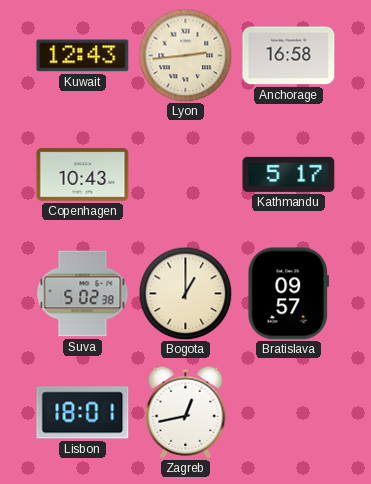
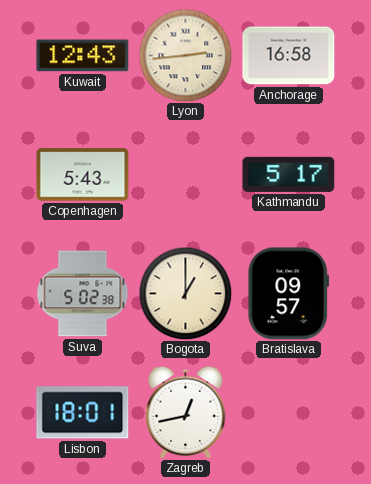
Copenhagen: 10:43 -> 5:43
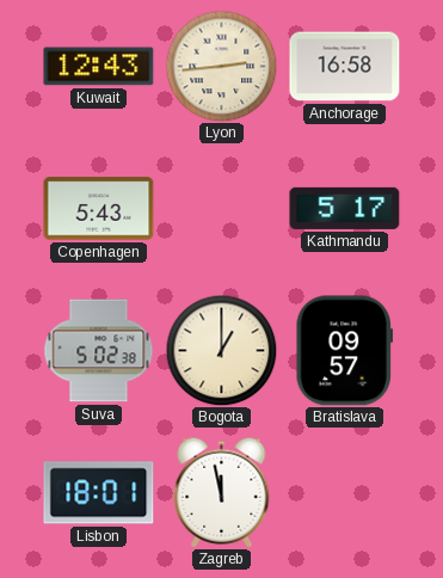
Zagreb: 12:43 -> 11:58
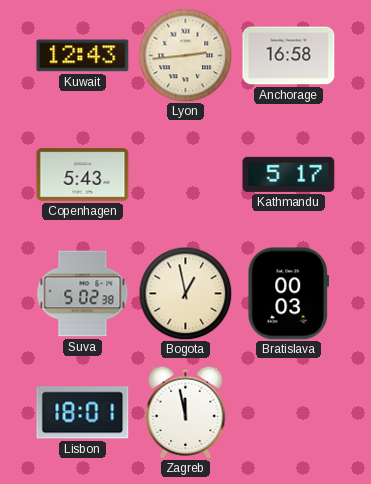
Bogota: 1:00 -> 12:58
Bratislava: 09:57 -> 00:03
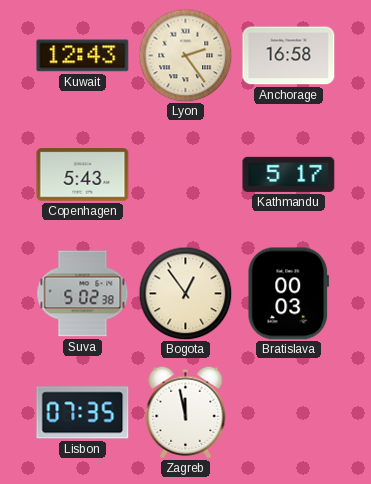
Lyon: 2:44 -> 2:24
Bogota: 12:58 -> 12:54
Lisbon: 18:01 -> 07:35
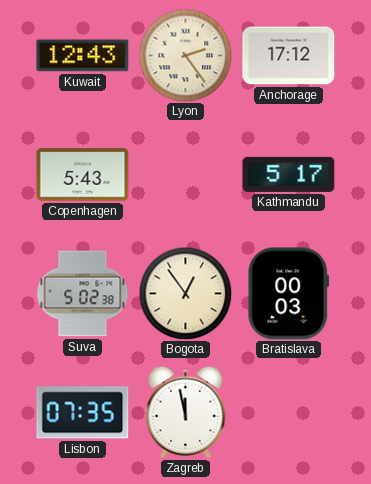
Anchorage: 16:58 -> 17:12
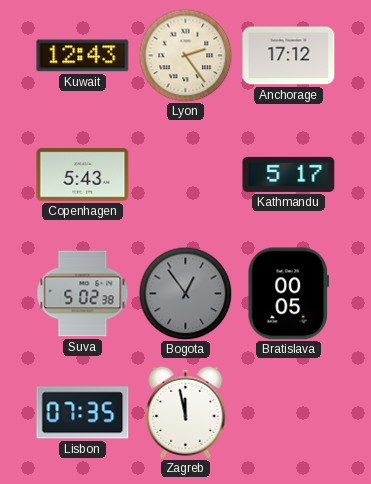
Bogota dial: cream -> grey
Bratislava: 00:03 -> 00:05
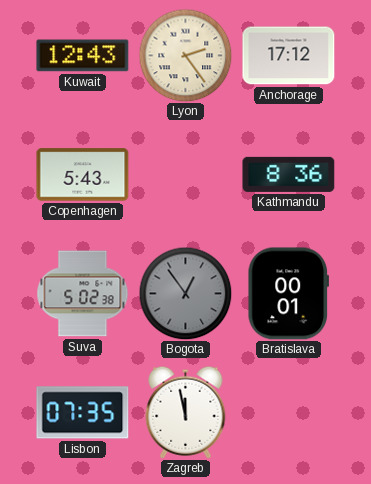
Kathmandu: 5:17 -> 8:36
Bratislava: 00:05 -> 00:01
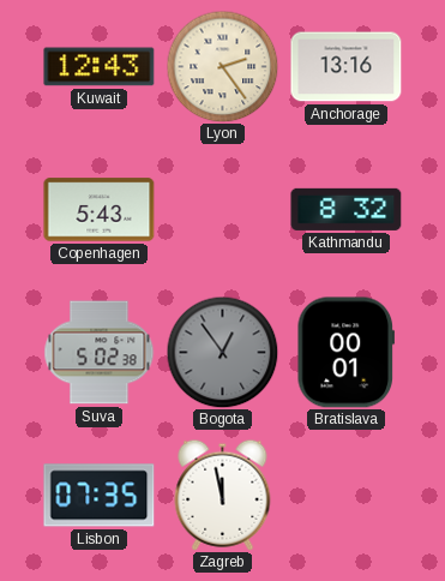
Anchorage: 17:12 -> 13:16
Kathmandu: 8:36 -> 8:32
